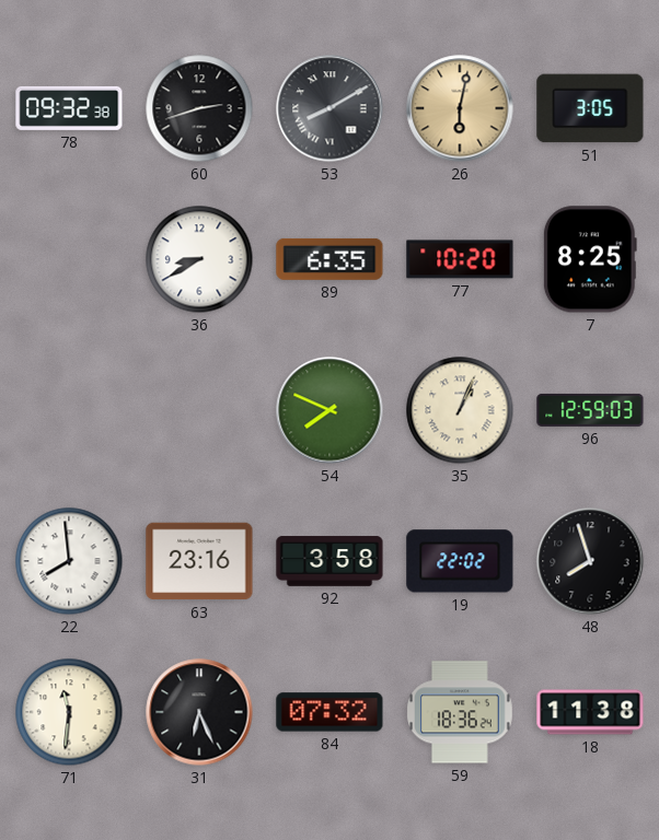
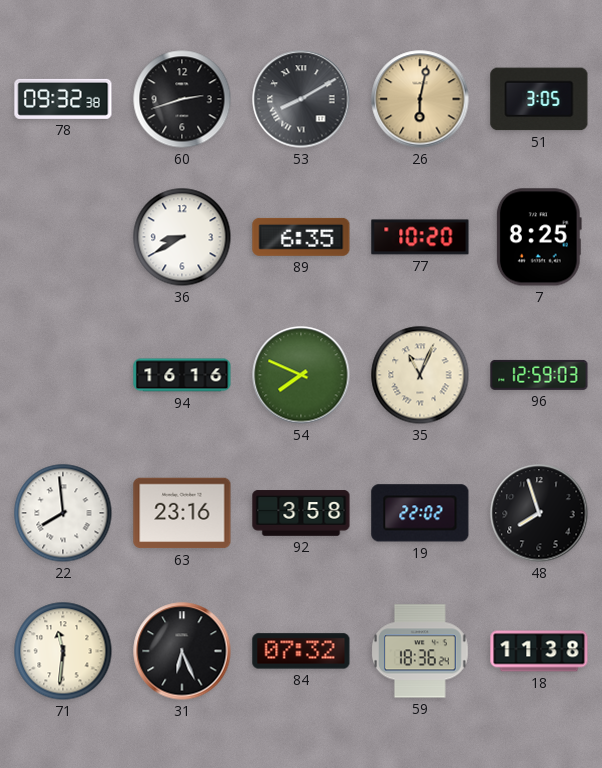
94: none -> 16:16
35: 1:04 -> 11:04
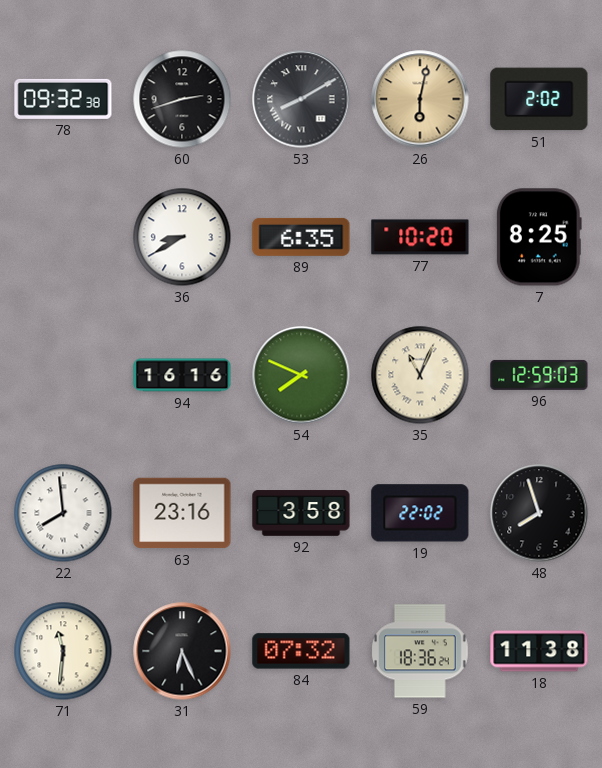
51: 3:05 -> 2:02
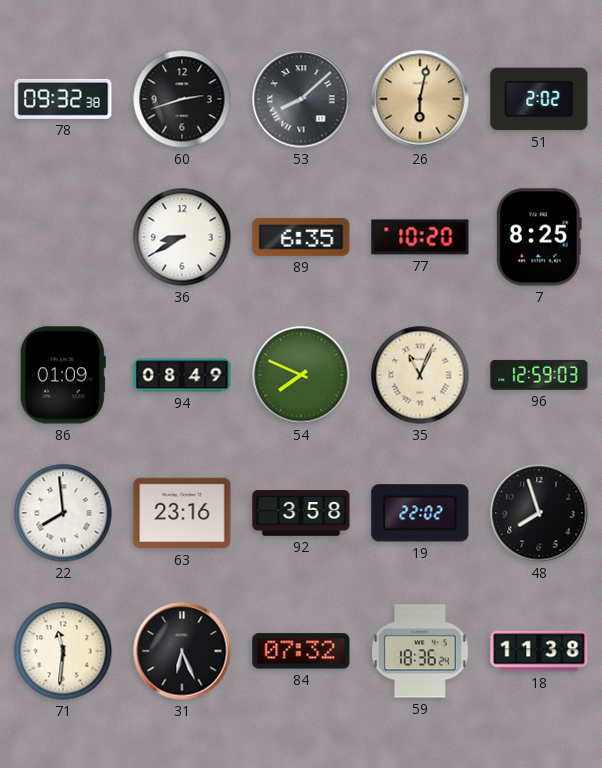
53: 8:10 -> 8:08
86: none -> 01:09
94: 16:16 -> 08:49
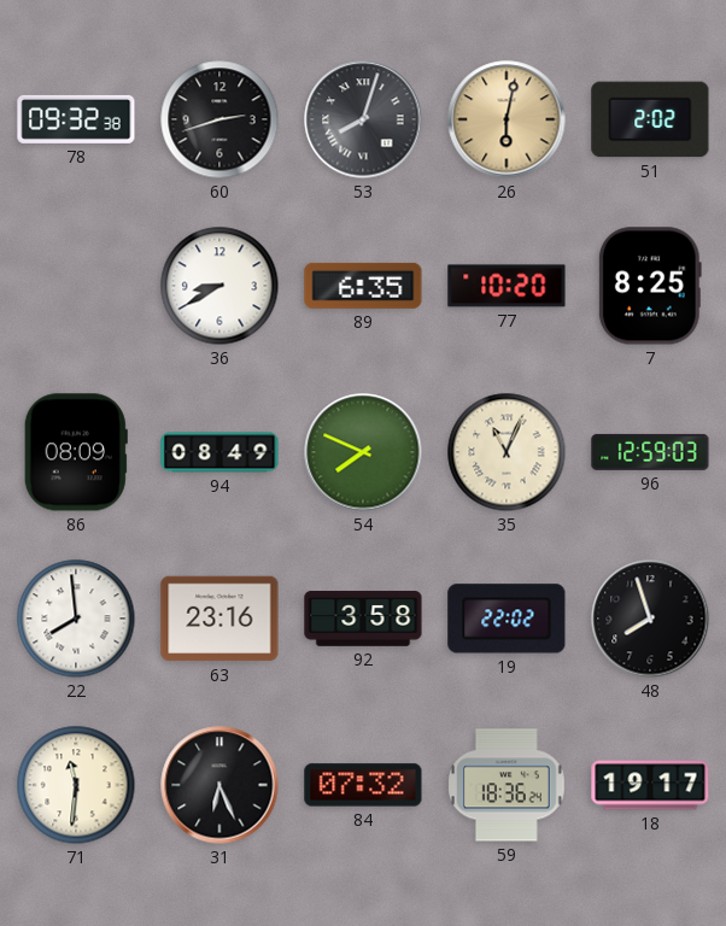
53: 8:08 -> 8:03
86: 01:09 -> 08:09
18: 11:38 -> 19:17
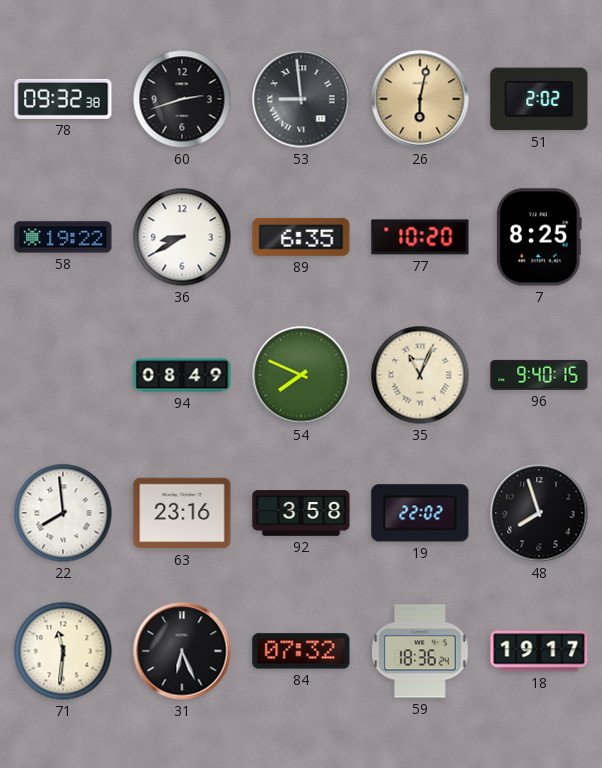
53: 8:03 -> 8:59
58: none -> 19:22
86: 08:09 -> none
96: 12:59 -> 9:40
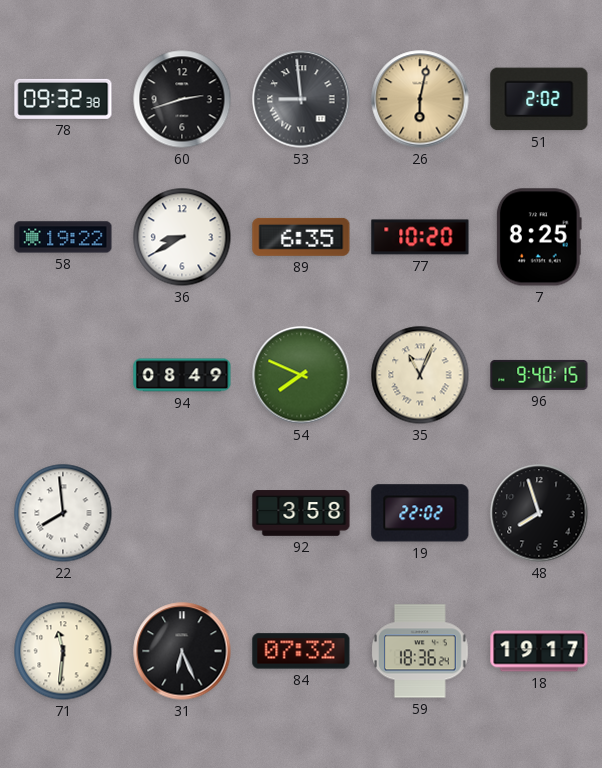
63: 23:16 -> none
